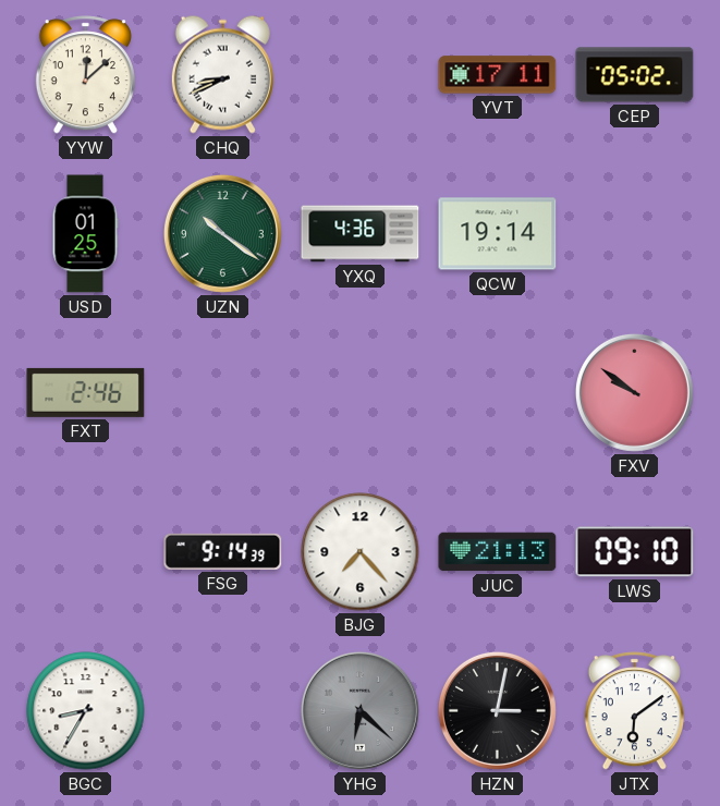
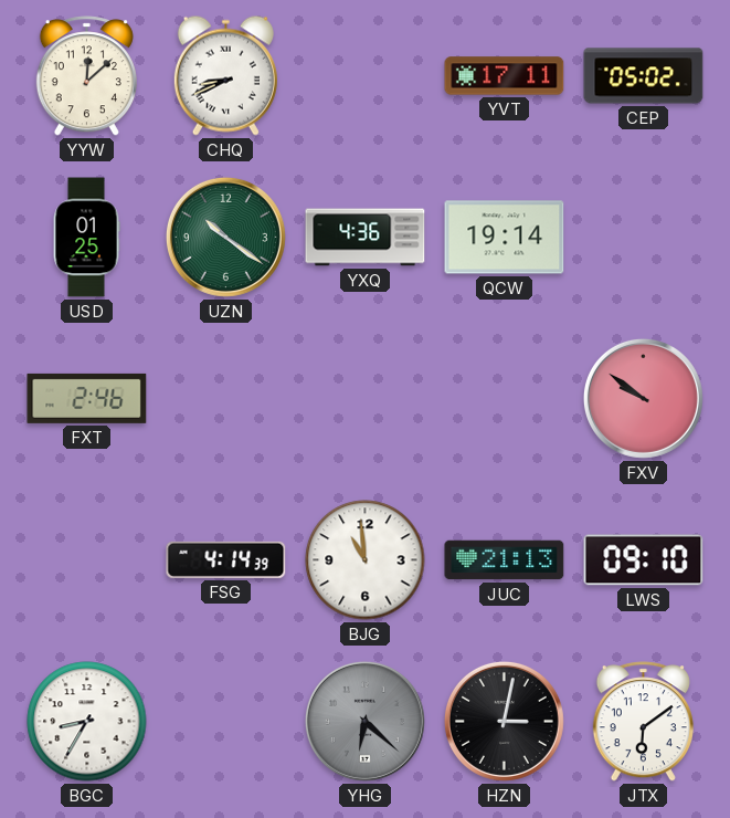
FSG: 9:14 -> 4:14
BJG: 7:23 -> 10:59
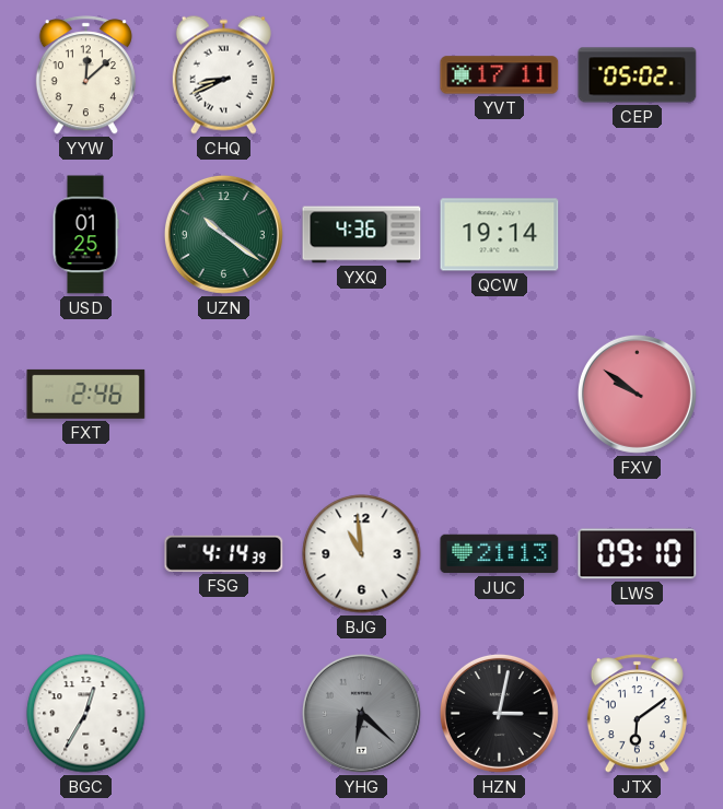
BGC: 8:35 -> 12:35
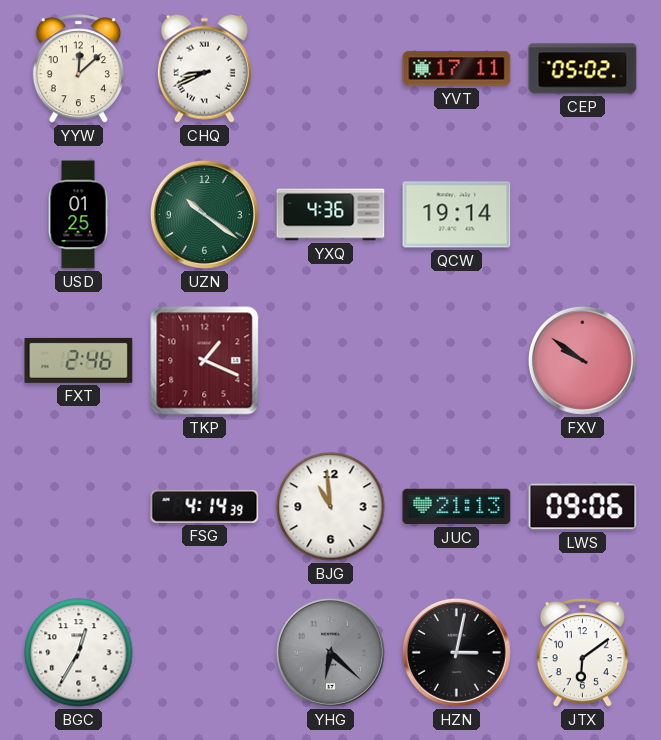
TKP: none -> 1:19
LWS: 09:10 -> 09:06
